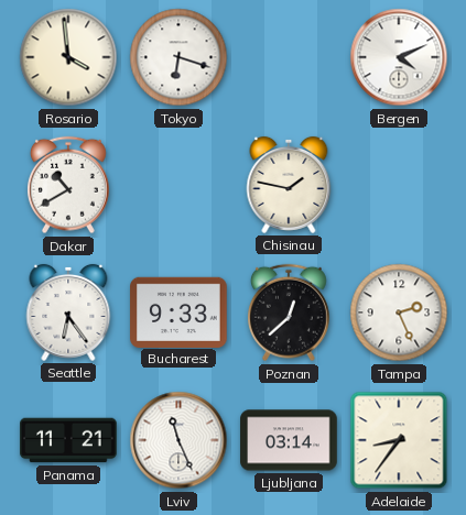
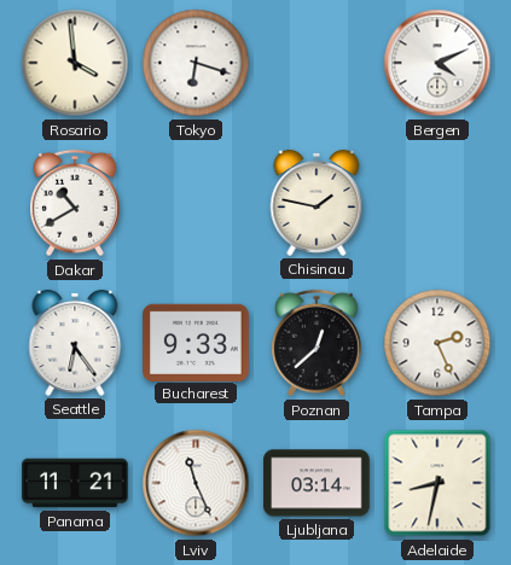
Adelaide: 8:36 -> 8:32
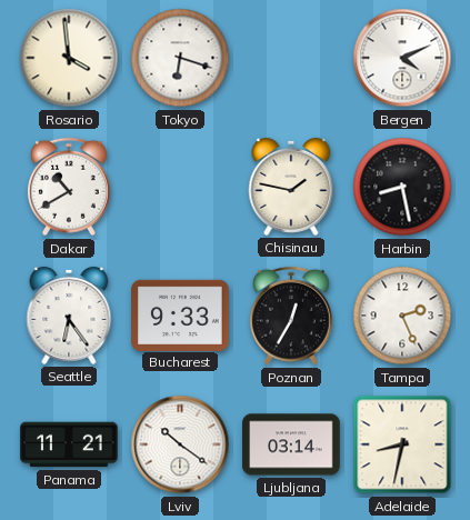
Harbin: none -> 8:28
Poznan: 12:38 -> 12:35
Lviv: 11:26 -> 10:21
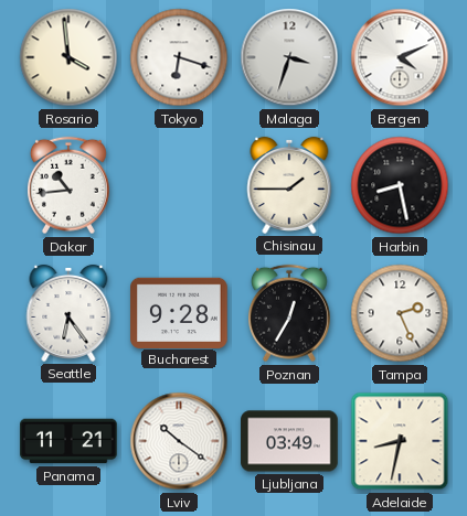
Malaga: none -> 3:33
Dakar: 10:40 -> 10:44
Chisinau: 1:47 -> 1:45
Bucharest: 9:33 -> 9:28
Ljubljana: 03:14 -> 03:49
